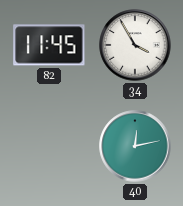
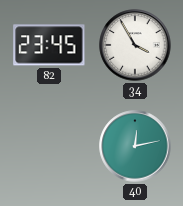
82: 11:45 -> 23:45
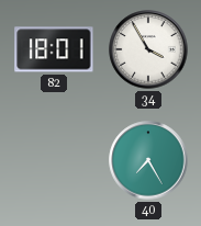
82: 23:45 -> 18:01
40: 12:13 -> 7:25
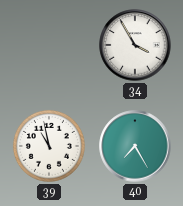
82: 18:01 -> none
39: none -> 10:58
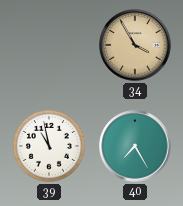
34 dial: white -> champagne
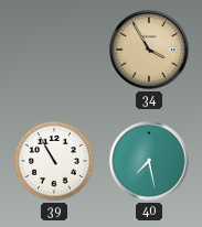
39: 10:58 -> 10:55
40: 7:25 -> 7:28
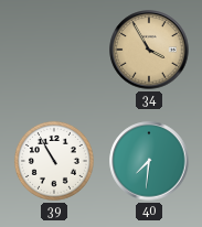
40: 7:28 -> 7:31
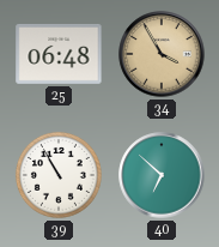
25: none -> 06:48
40: 7:31 -> 6:52
